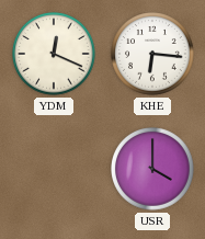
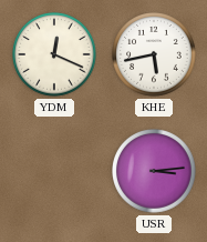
KHE: 6:16 -> 5:43
USR: 4:00 -> 3:14
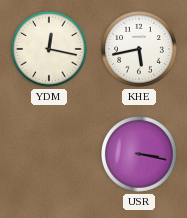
YDM: 12:19 -> 12:17
USR: 3:14 -> 3:17
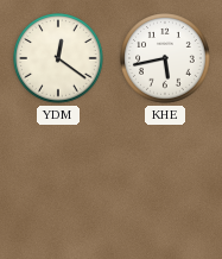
YDM: 12:17 -> 12:21
USR: 3:17 -> none
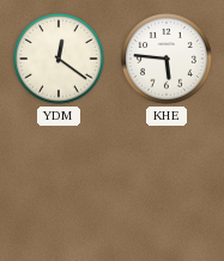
KHE: 5:43 -> 5:46
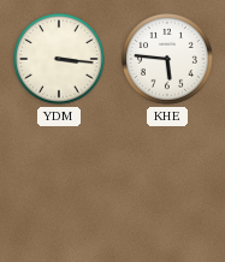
YDM: 12:21 -> 3:16
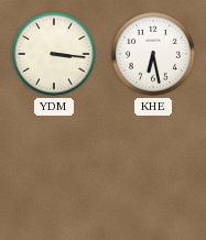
KHE: 5:46 -> 6:28
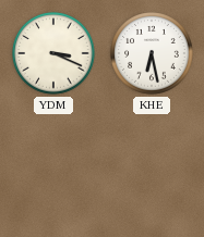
YDM: 3:16 -> 3:19
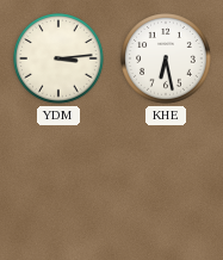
YDM: 3:19 -> 3:14
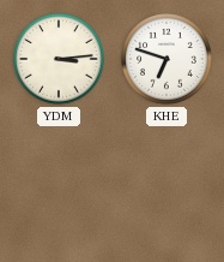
KHE: 6:28 -> 6:48
